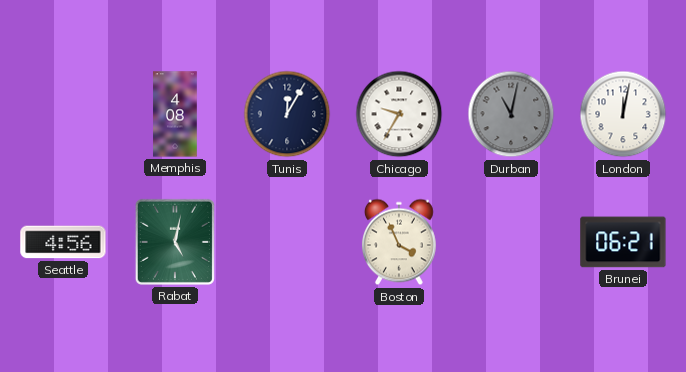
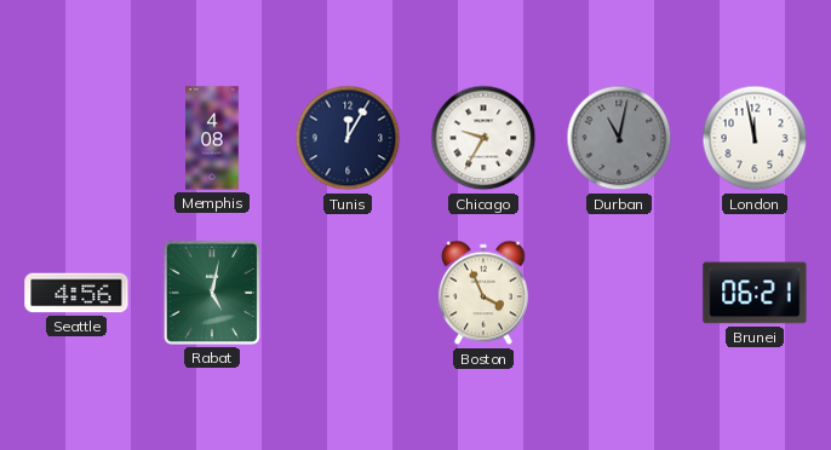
London: 12:02 -> 11:58
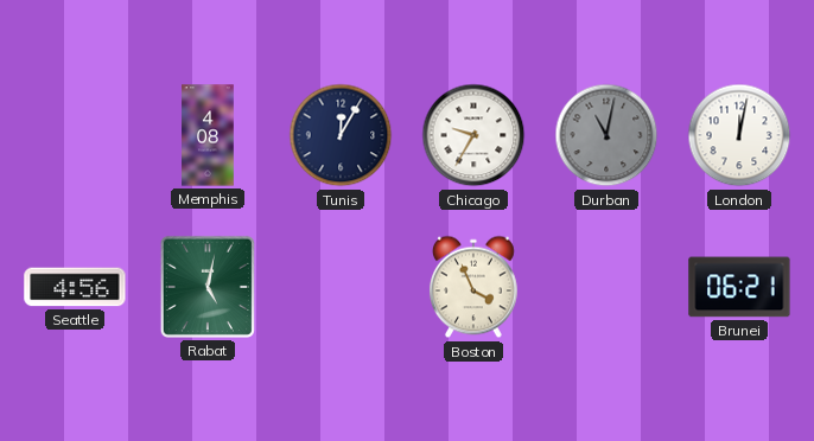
London: 11:58 -> 12:02
